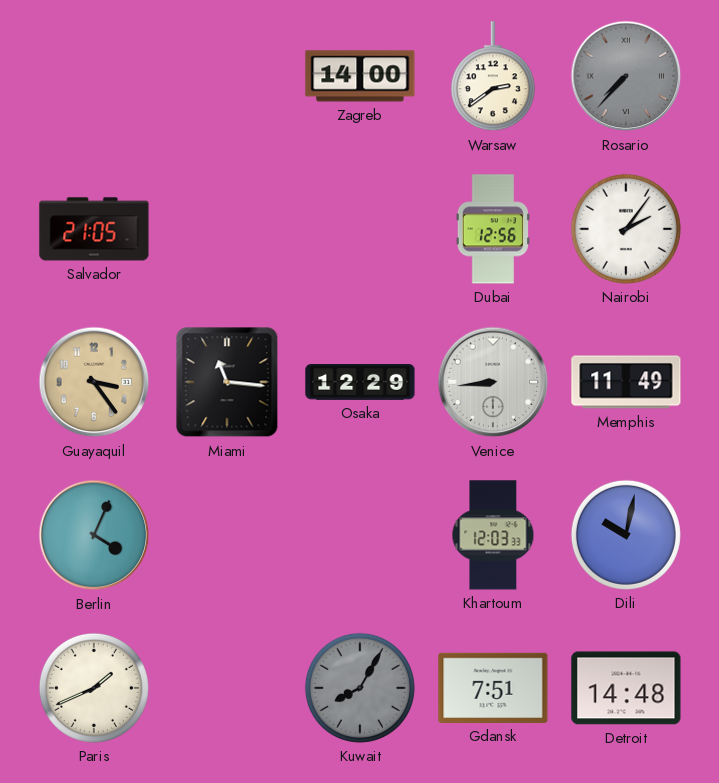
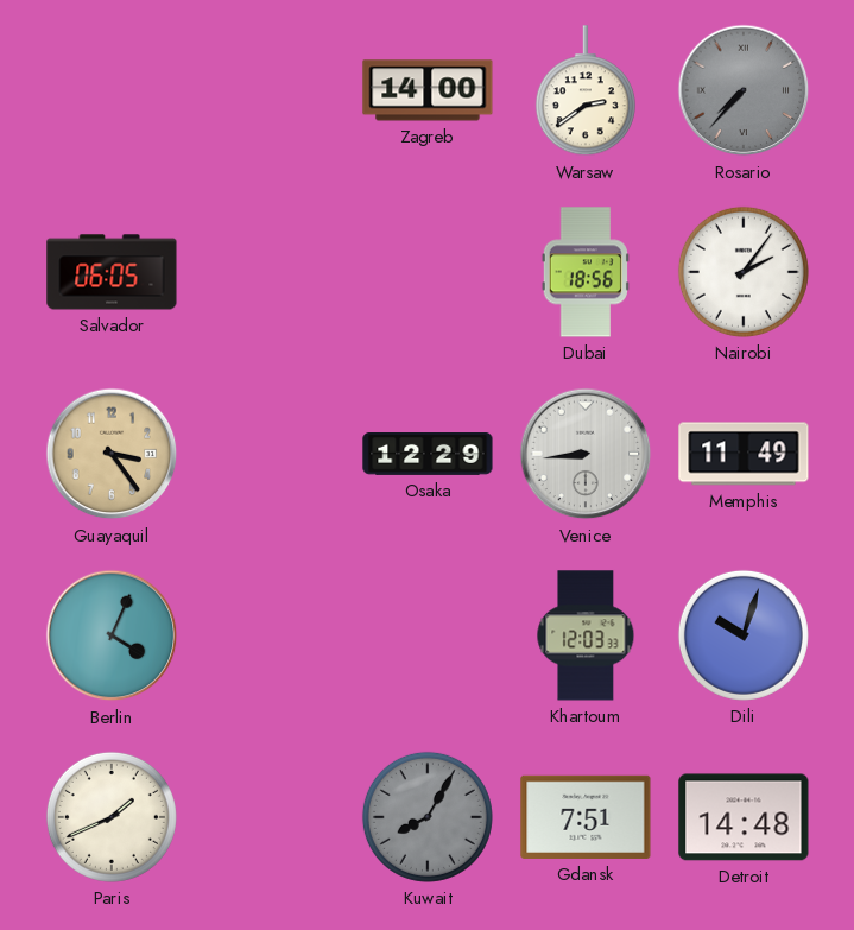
Salvador: 21:05 -> 06:05
Dubai: 12:56 -> 18:56
Miami: 11:16 -> none
Dili: 10:02 -> 10:03
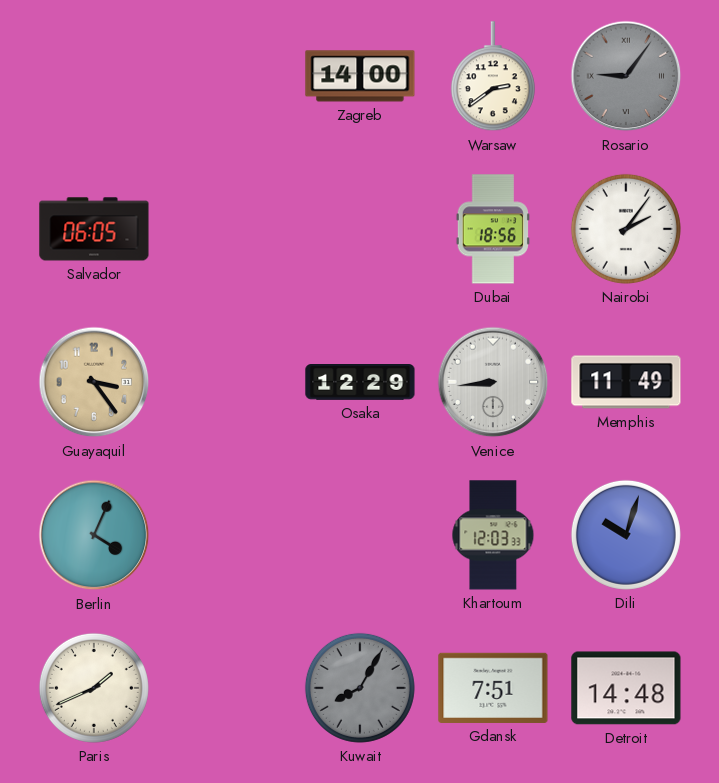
Rosario: 7:37 -> 9:06
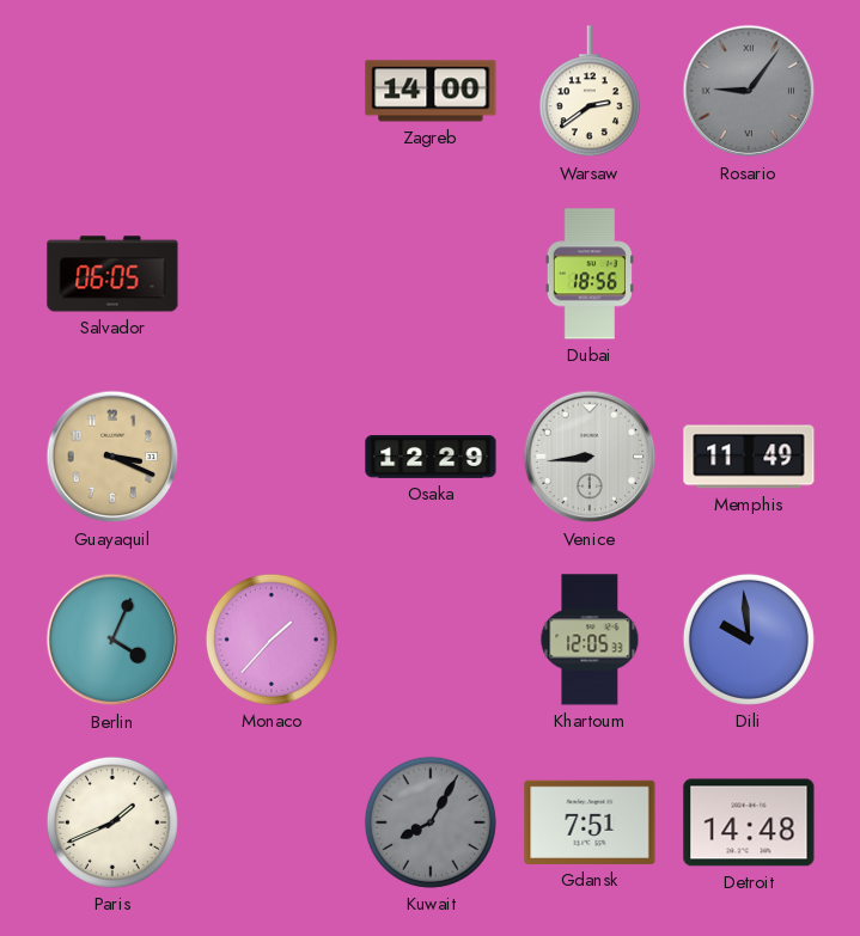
Nairobi: 2:06 -> none
Guayaquil: 3:24 -> 3:19
Monaco: none -> 1:37
Khartoum: 12:03 -> 12:05
Dili: 10:03 -> 9:59
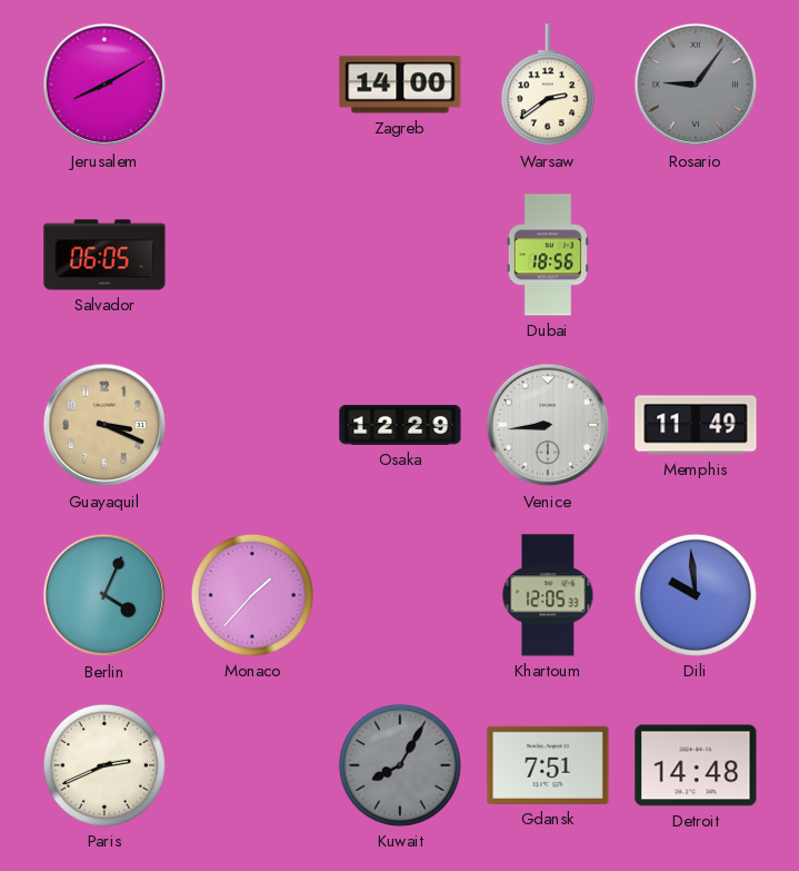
Jerusalem: none -> 8:10
Paris: 1:41 -> 2:41
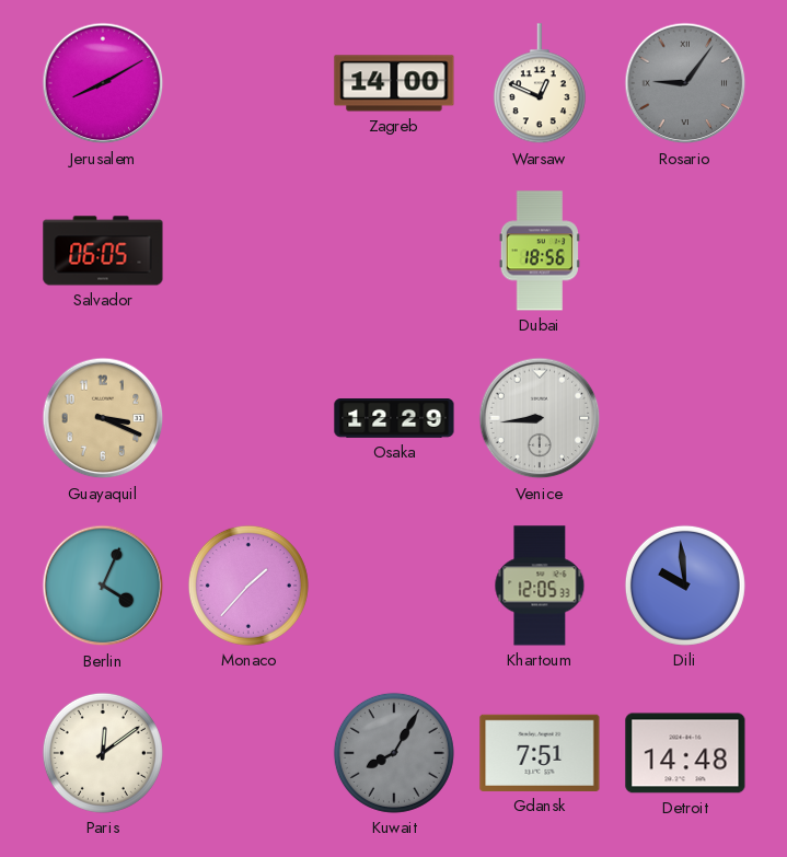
Warsaw: 2:39 -> 12:49
Memphis: 11:49 -> none
Paris: 2:41 -> 12:09
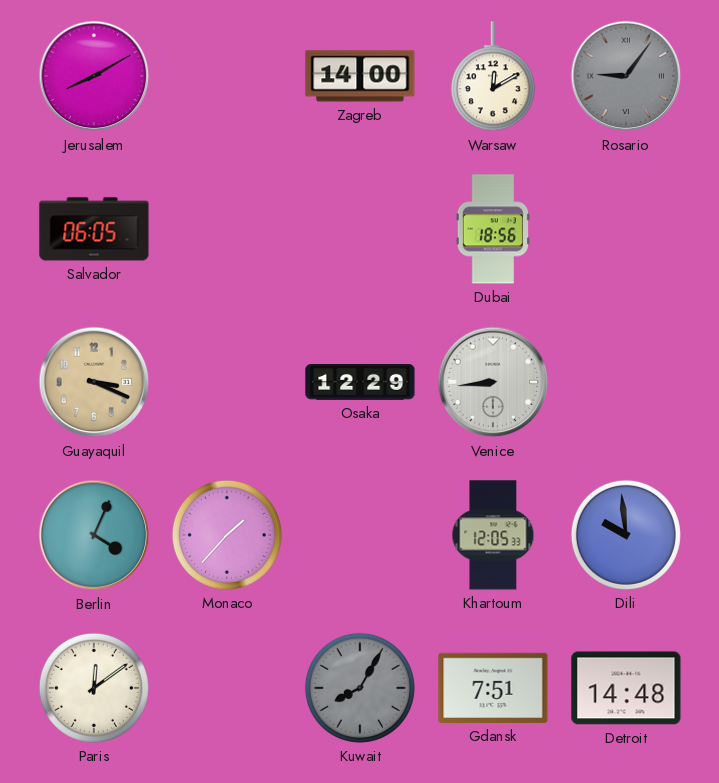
Warsaw: 12:49 -> 12:10
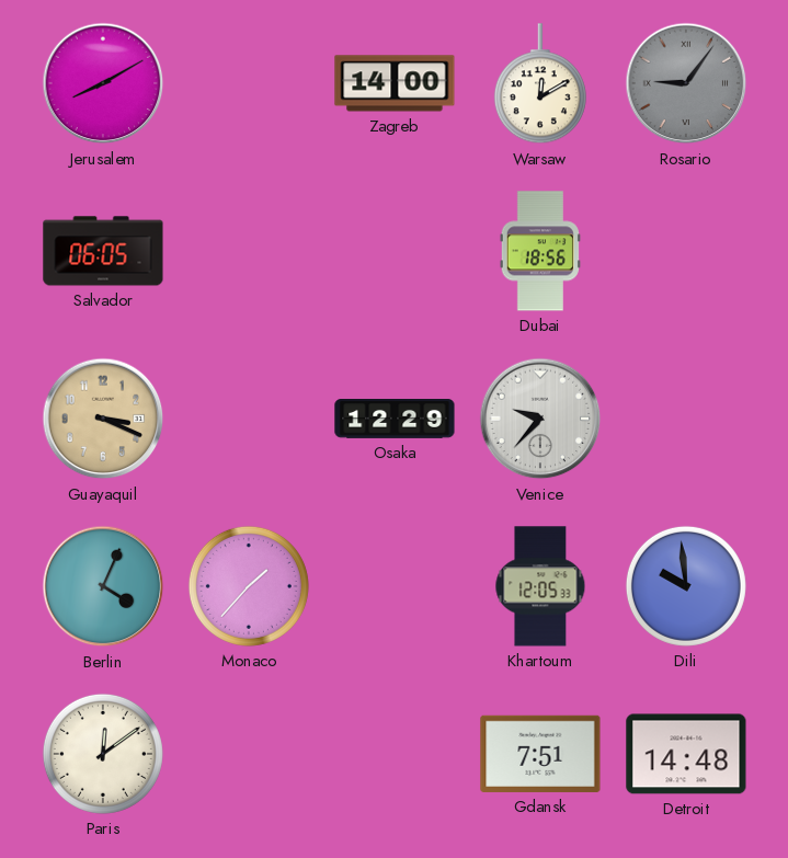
Venice: 8:44 -> 9:37
Kuwait: 8:05 -> none
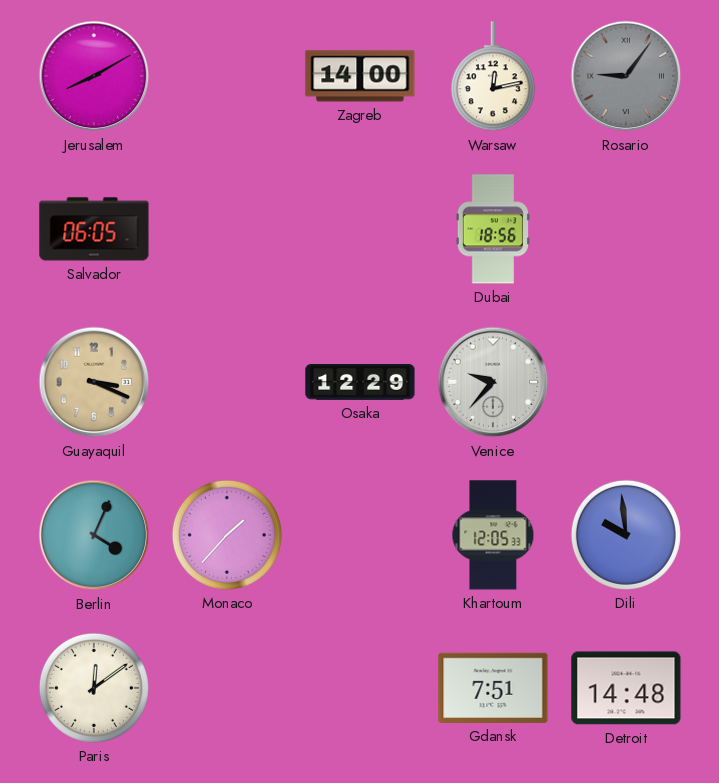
Warsaw: 12:10 -> 12:13
